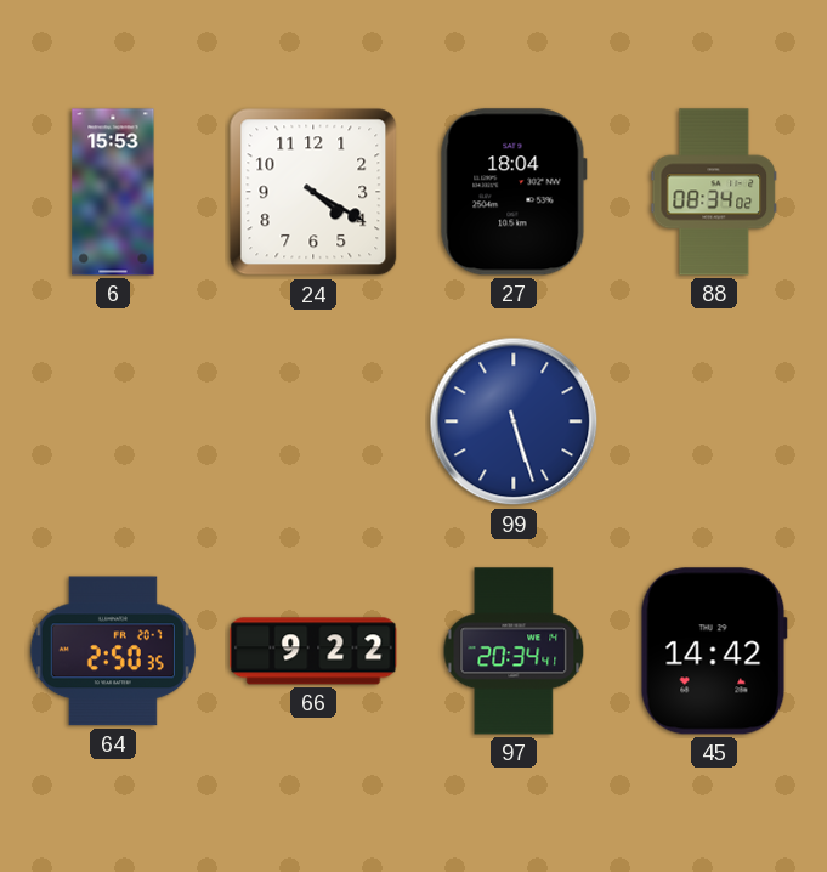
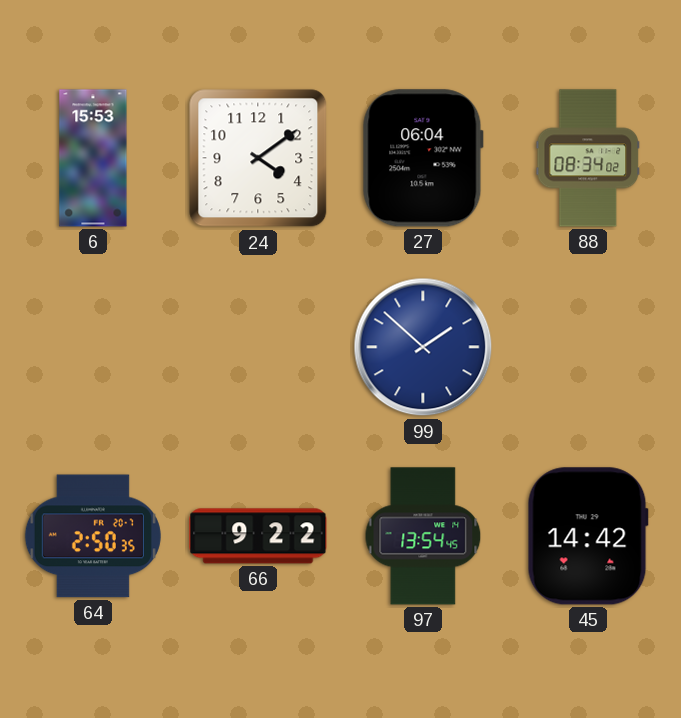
24: 4:20 -> 4:09
27: 18:04 -> 06:04
99: 5:27 -> 1:52
97: 20:34 -> 13:54
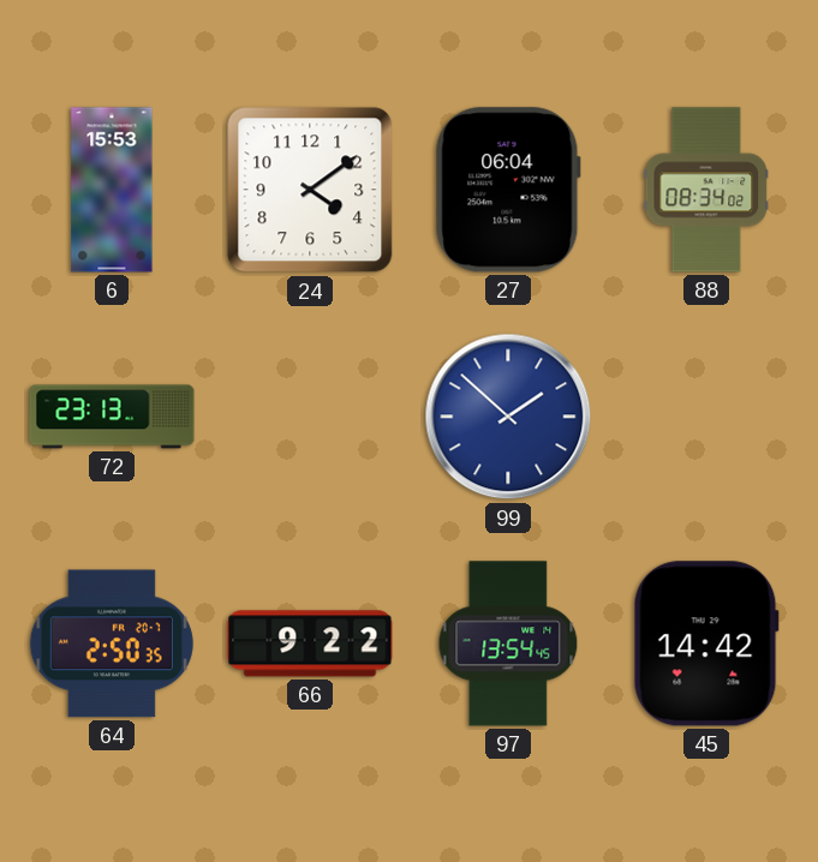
72: none -> 23:13
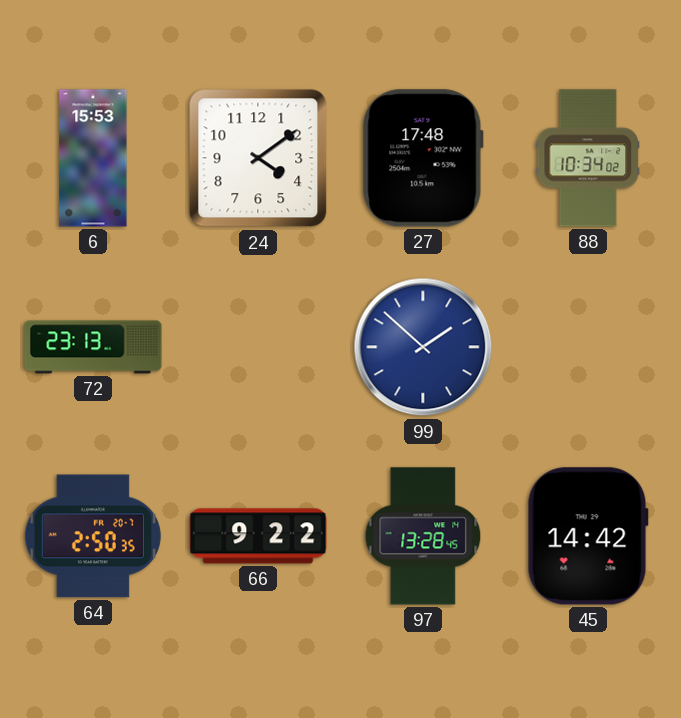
27: 06:04 -> 17:48
88: 08:34 -> 10:34
97: 13:54 -> 13:28
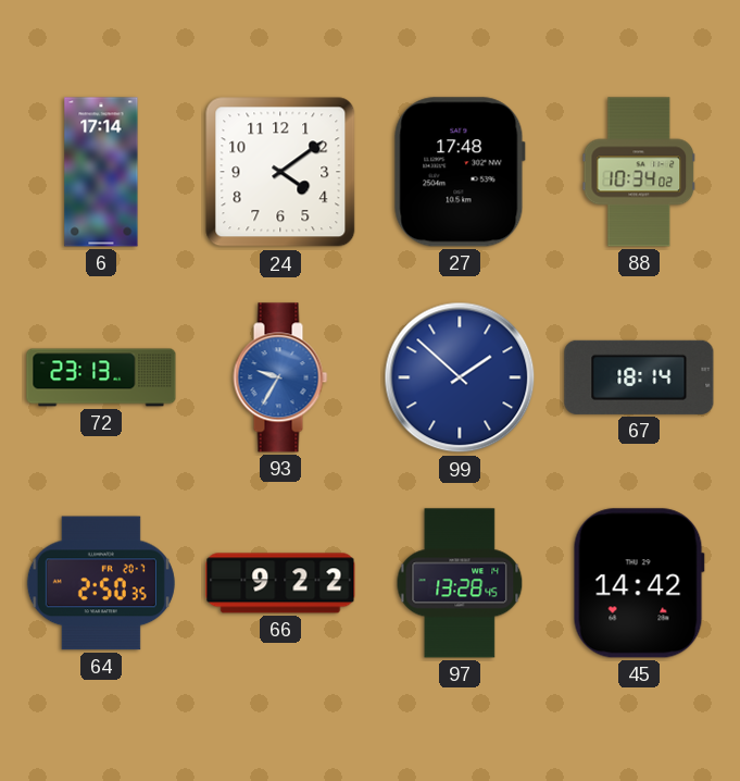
6: 15:53 -> 17:14
93: none -> 9:35
67: none -> 18:14
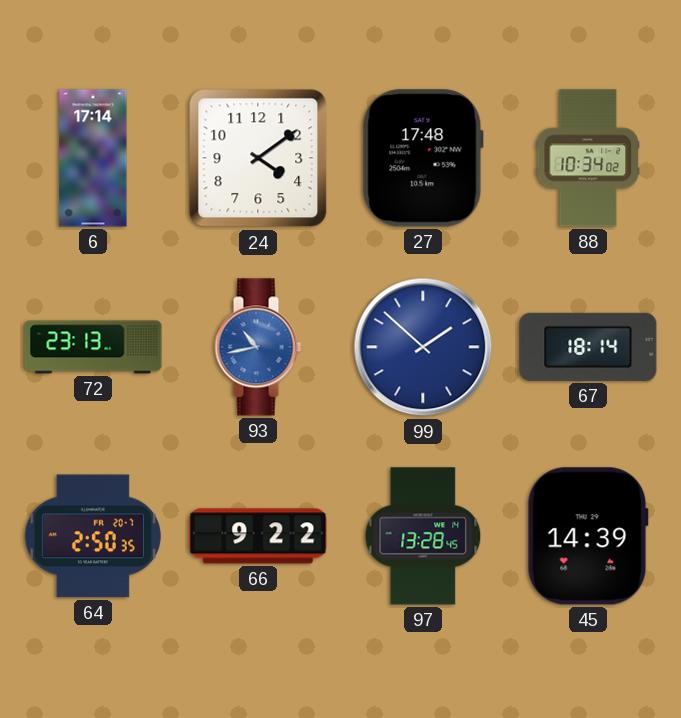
93: 9:35 -> 10:43
45: 14:42 -> 14:39
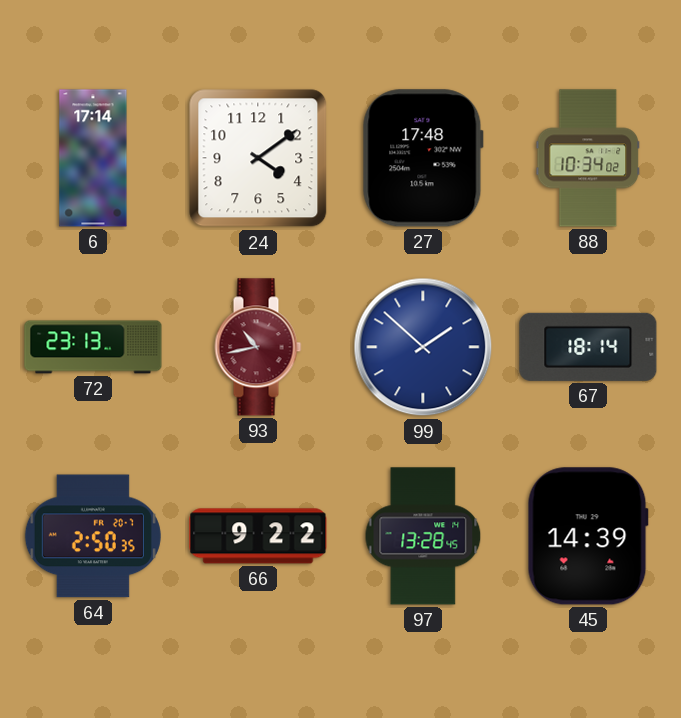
93 dial: blue -> burgundy
